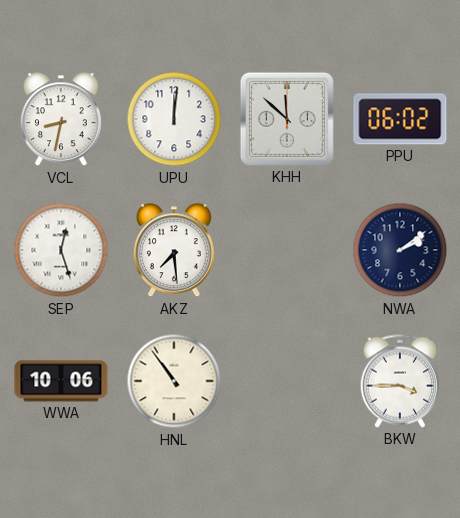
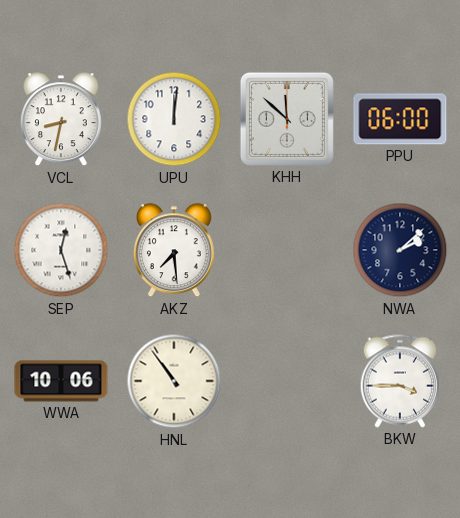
PPU: 06:02 -> 06:00
NWA: 2:09 -> 2:08
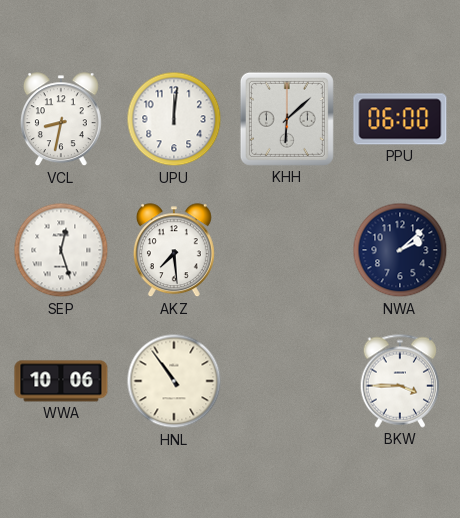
KHH: 11:52 -> 6:08
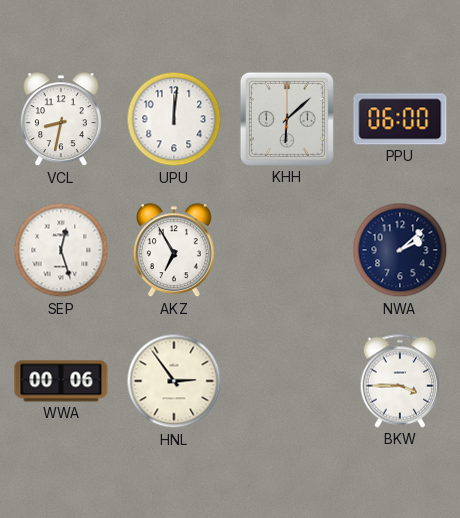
AKZ: 7:29 -> 6:55
WWA: 10:06 -> 00:06
HNL: 10:54 -> 2:54
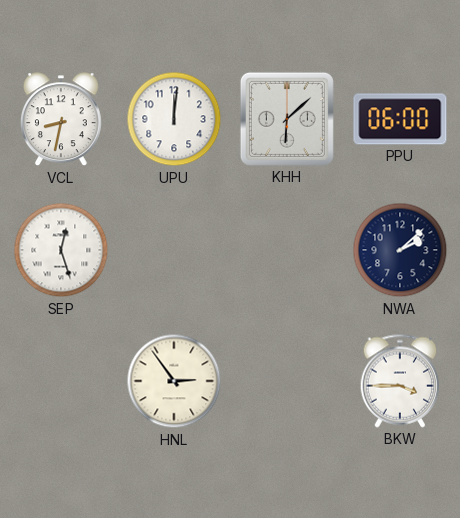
AKZ: 6:55 -> none
WWA: 00:06 -> none
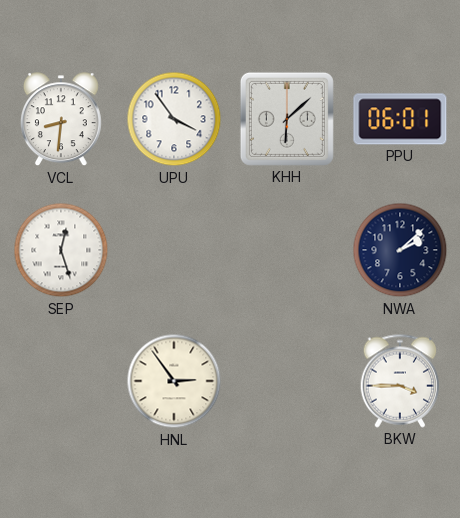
VCL: 8:32 -> 8:31
UPU: 12:01 -> 3:54
PPU: 06:00 -> 06:01
